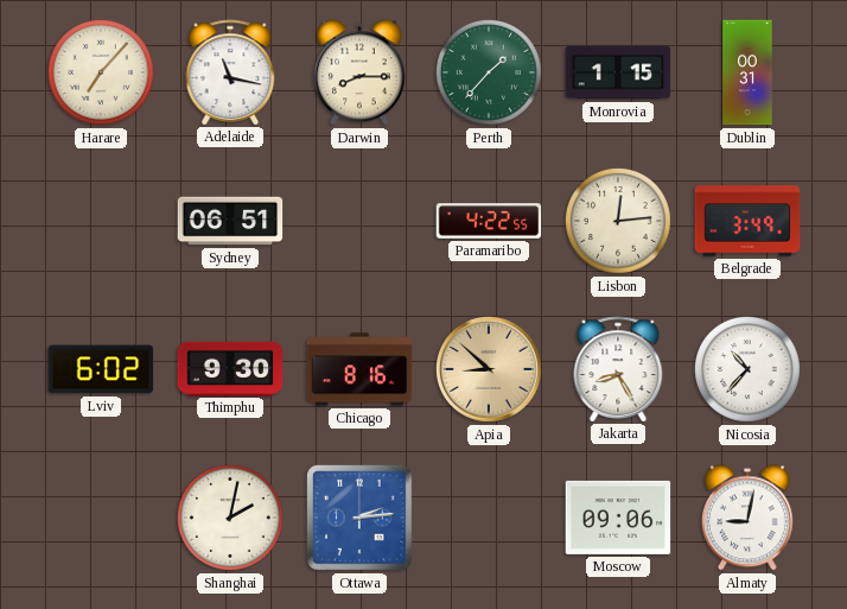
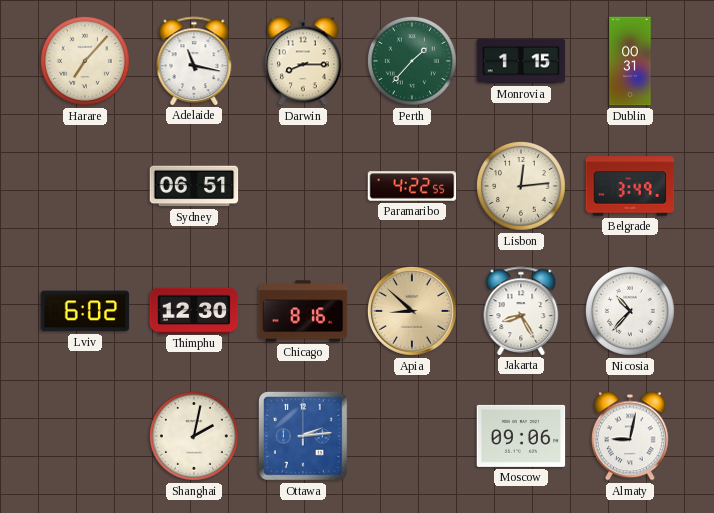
Thimphu: 9:30 -> 12:30
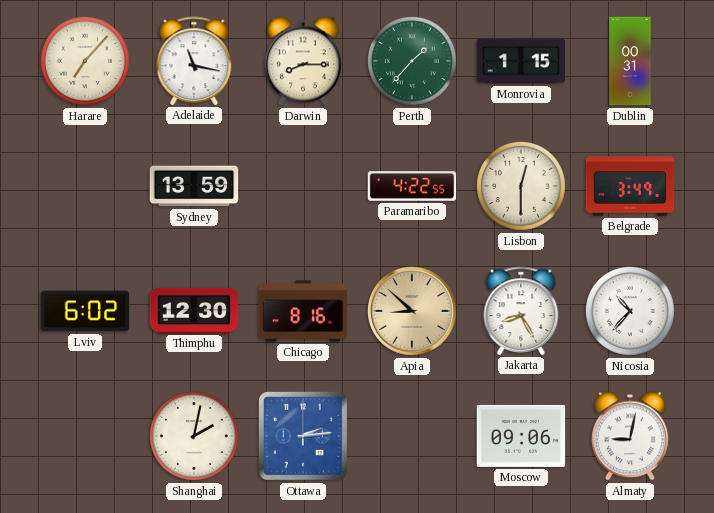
Sydney: 06:51 -> 13:59
Lisbon: 12:14 -> 12:30
